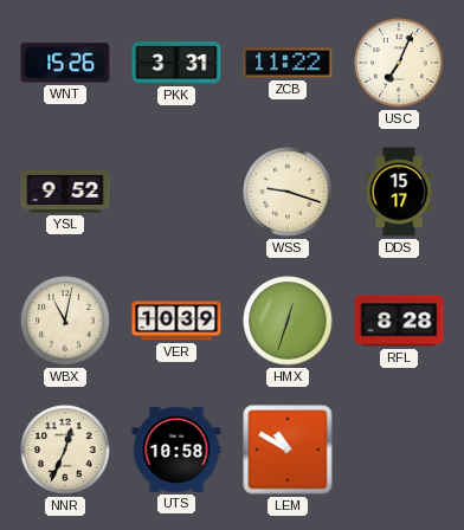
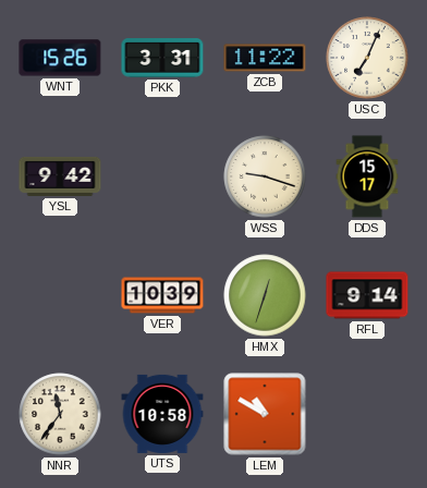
YSL: 9:52 -> 9:42
WBX: 11:02 -> none
RFL: 8:28 -> 9:14
NNR: 12:34 -> 11:36
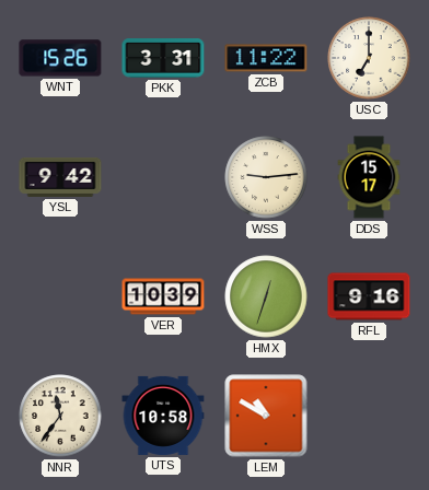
USC: 7:04 -> 7:00
WSS: 9:18 -> 9:14
RFL: 9:14 -> 9:16
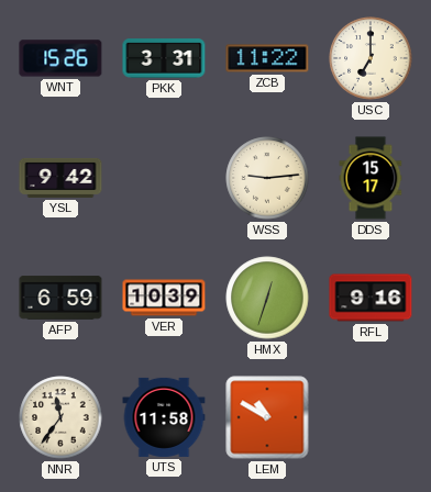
AFP: none -> 6:59
UTS: 10:58 -> 11:58
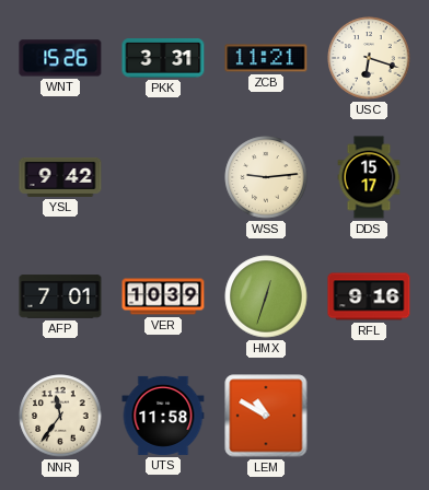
ZCB: 11:22 -> 11:21
USC: 7:00 -> 6:18
AFP: 6:59 -> 7:01
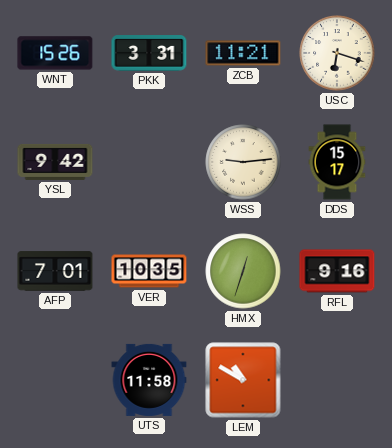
VER: 10:39 -> 10:35
NNR: 11:36 -> none
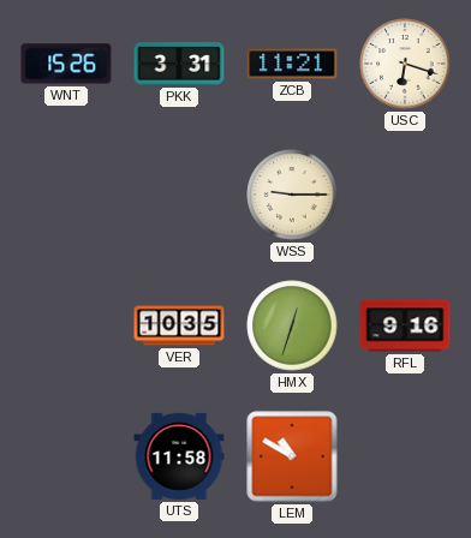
YSL: 9:42 -> none
WSS: 9:14 -> 9:15
DDS: 15:17 -> none
AFP: 7:01 -> none
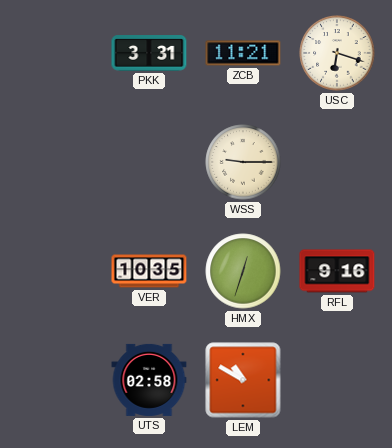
WNT: 15:26 -> none
UTS: 11:58 -> 02:58
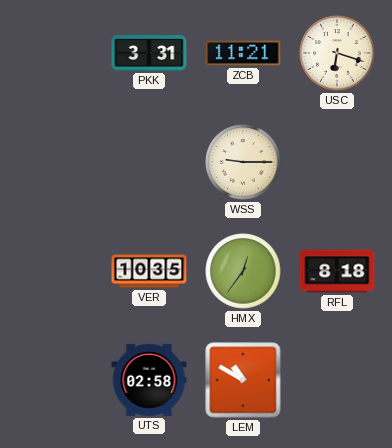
HMX: 12:33 -> 12:36
RFL: 9:16 -> 8:18
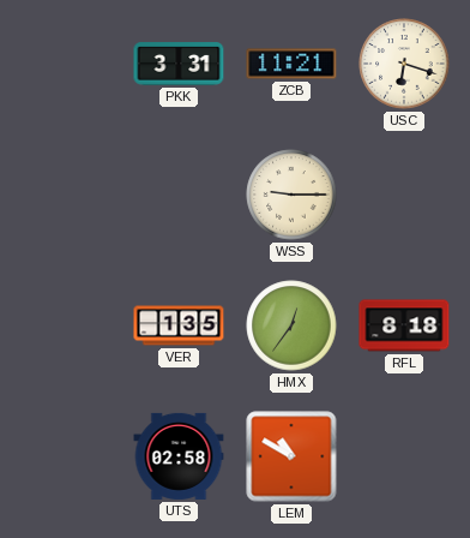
VER: 10:35 -> 1:35
